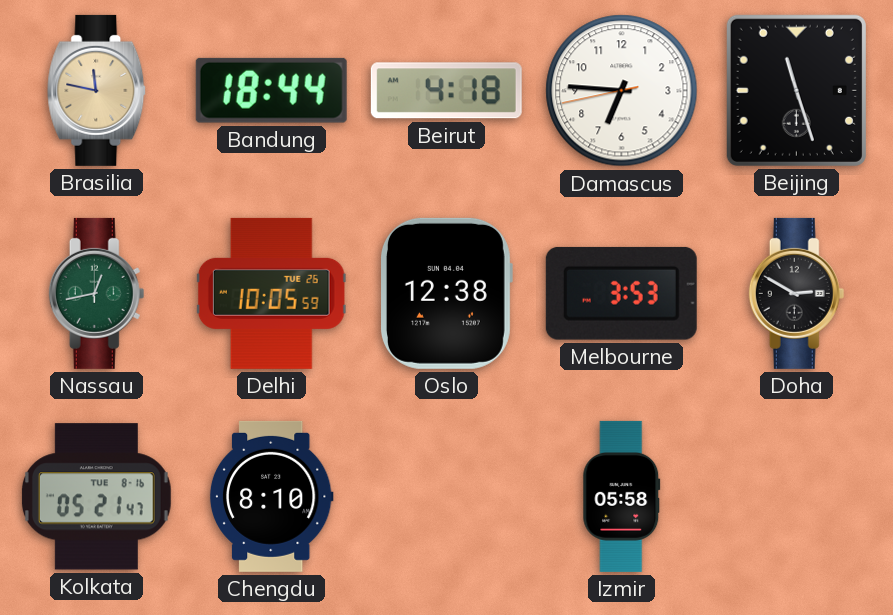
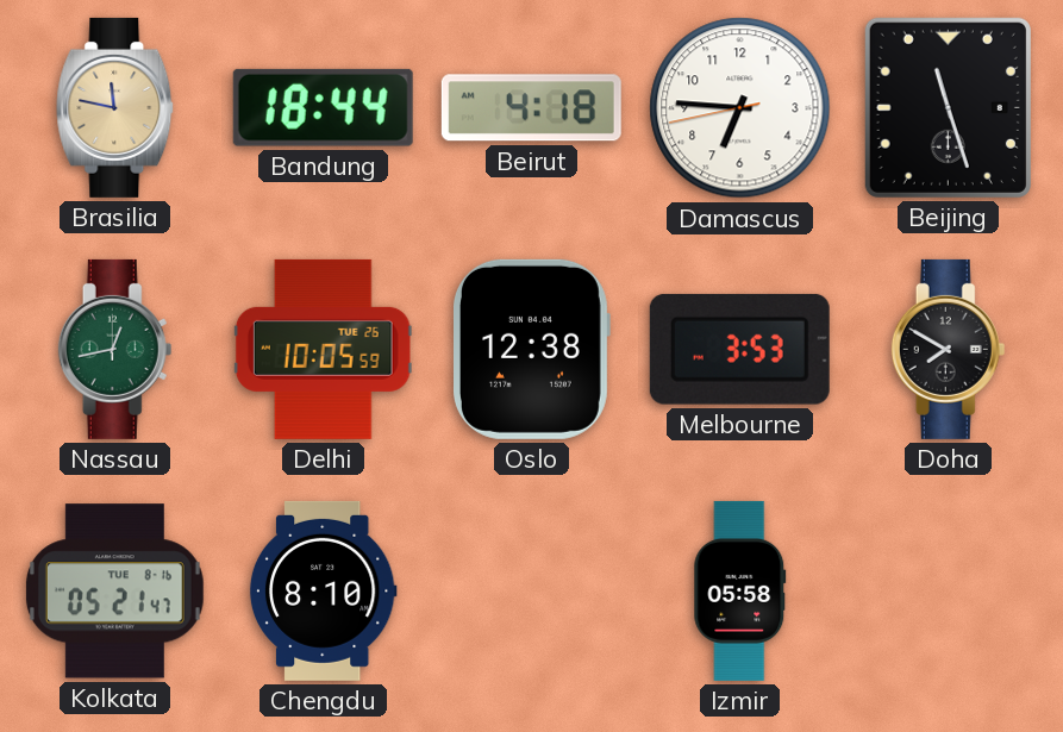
Doha: 2:50 -> 7:50
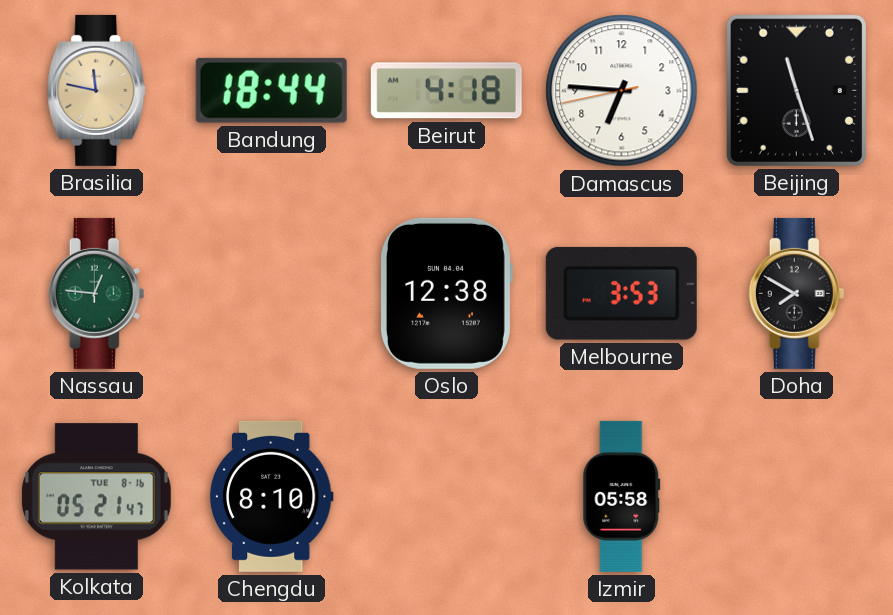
Nassau: 12:43 -> 12:46
Delhi: 10:05 -> none
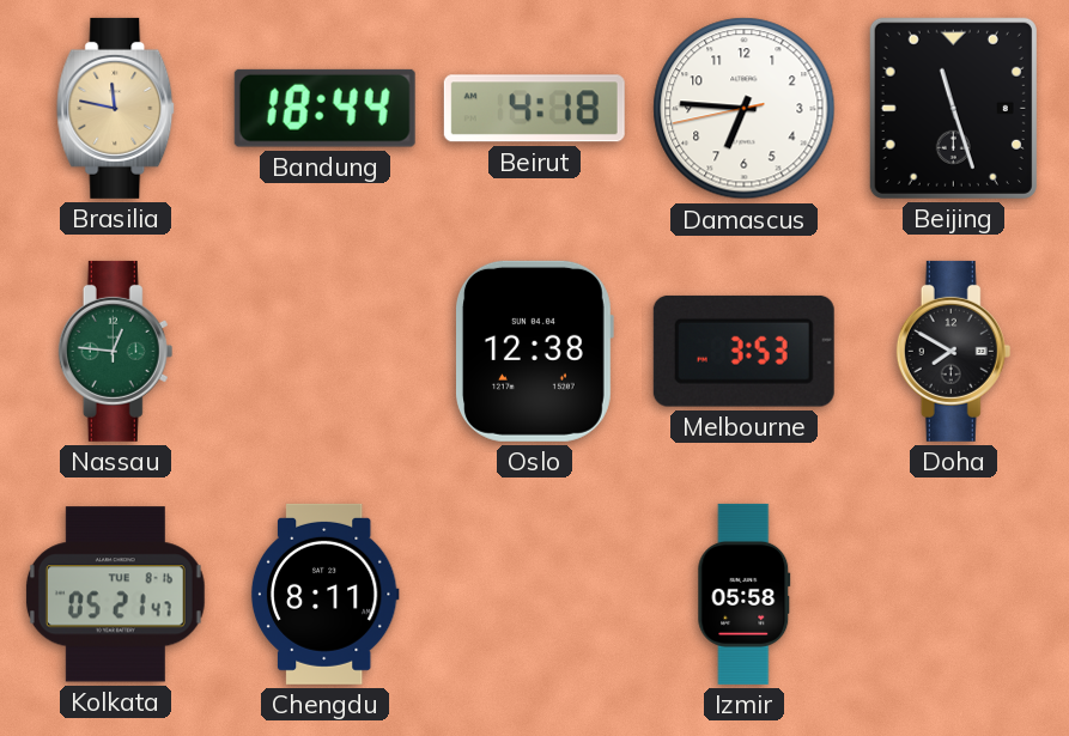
Chengdu: 8:10 -> 8:11
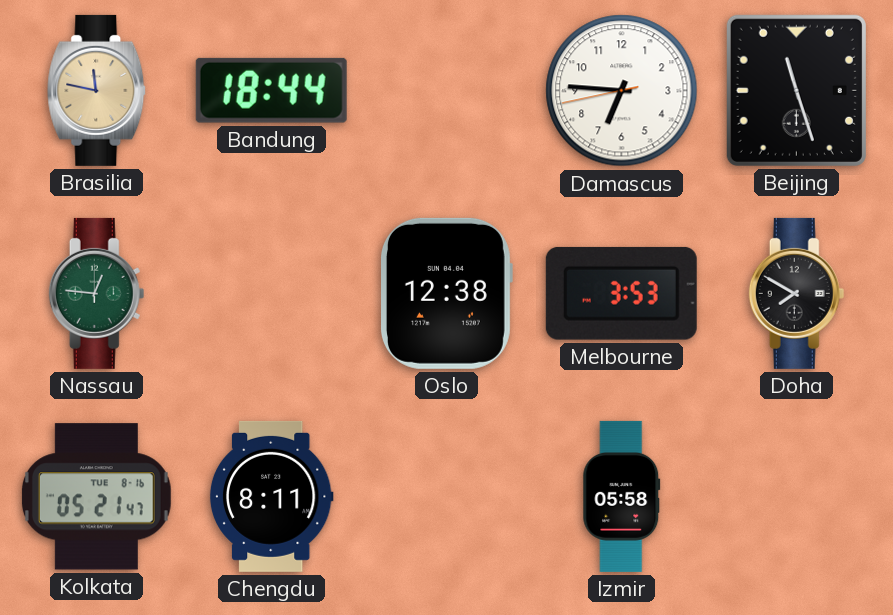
Beirut: 4:18 -> none
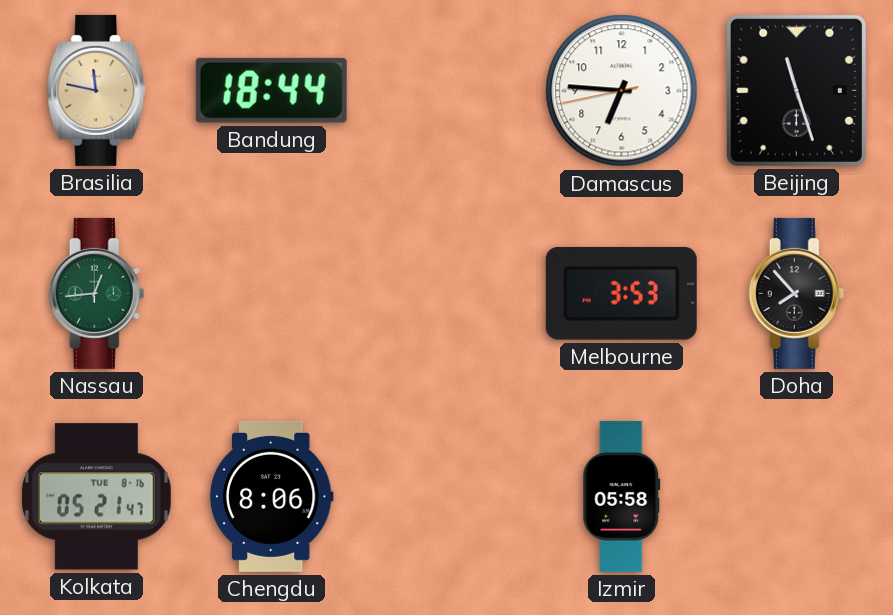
Nassau: 12:46 -> 12:44
Oslo: 12:38 -> none
Doha: 7:50 -> 7:53
Chengdu: 8:11 -> 8:06
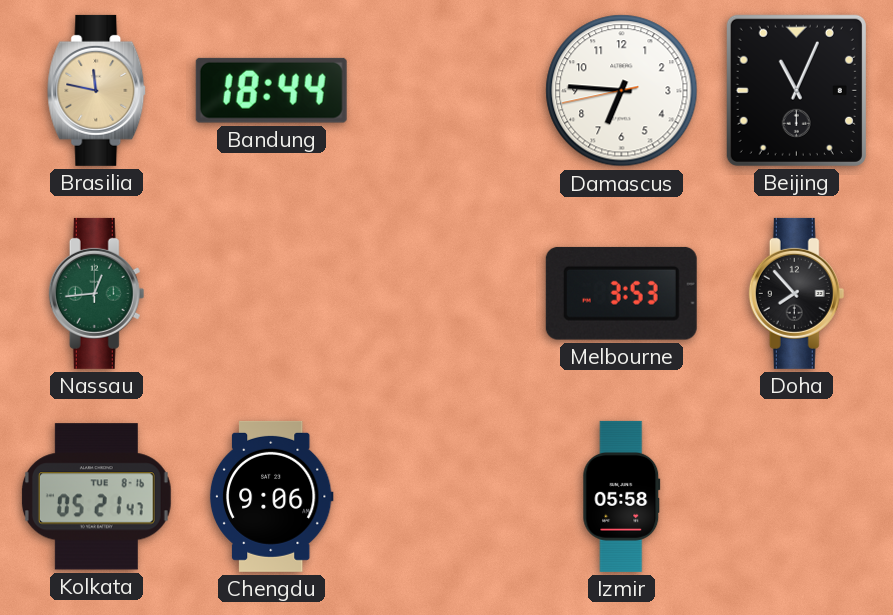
Beijing: 11:27 -> 11:04
Chengdu: 8:06 -> 9:06
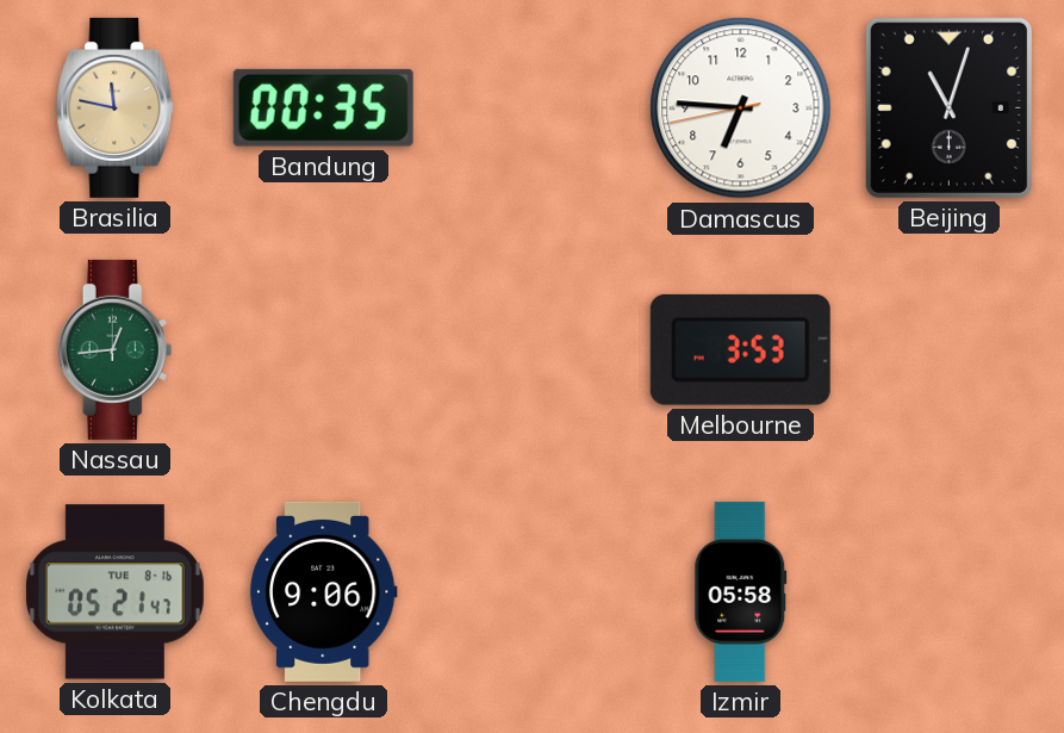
Bandung: 18:44 -> 00:35
Beijing: 11:04 -> 11:03
Doha: 7:53 -> none
